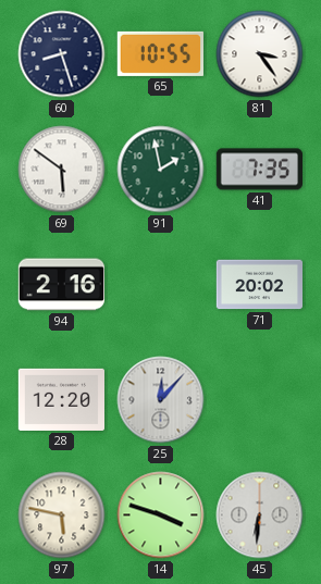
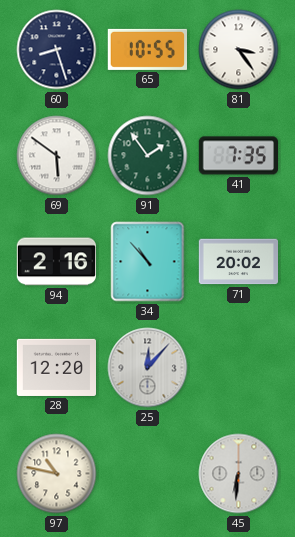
91: 1:58 -> 1:54
34: none -> 10:53
97: 5:47 -> 10:47
14: 3:48 -> none
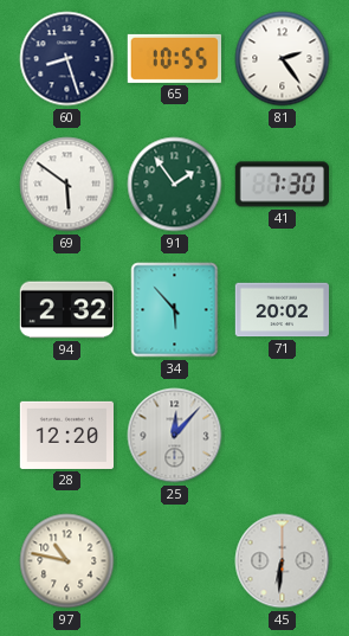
81: 3:24 -> 2:24
41: 7:35 -> 7:30
94: 2:16 -> 2:32
34: 10:53 -> 5:53
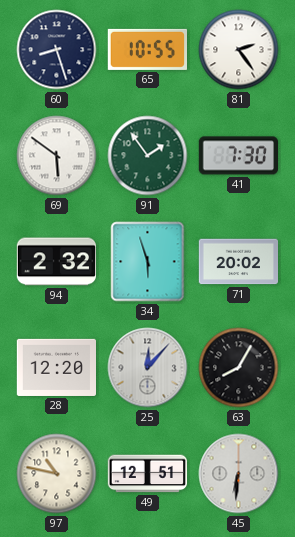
34: 5:53 -> 5:57
63: none -> 8:05
49: none -> 12:51
